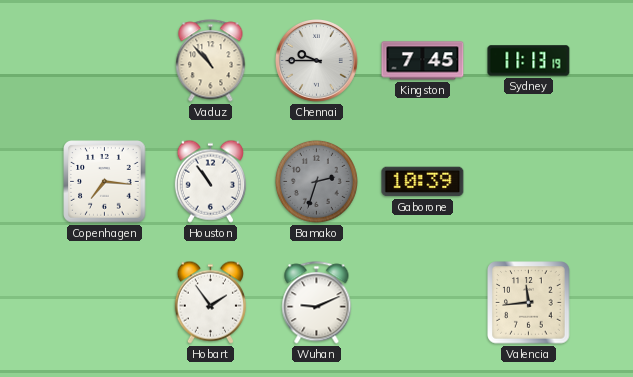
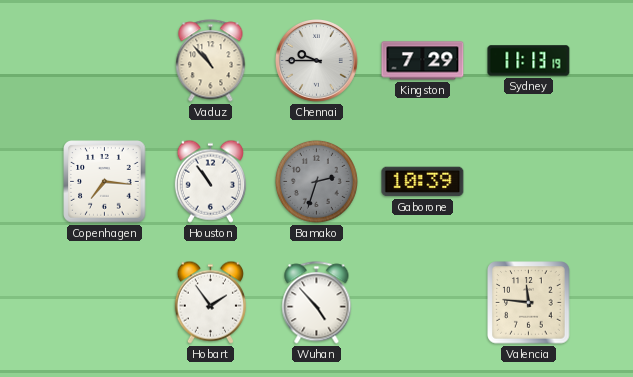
Kingston: 7:45 -> 7:29
Wuhan: 9:11 -> 4:53
Valencia: 11:44 -> 11:46
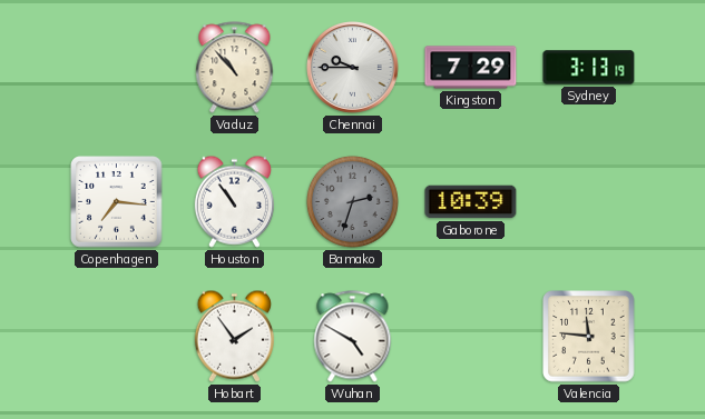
Sydney: 11:13 -> 3:13
Wuhan: 4:53 -> 4:50
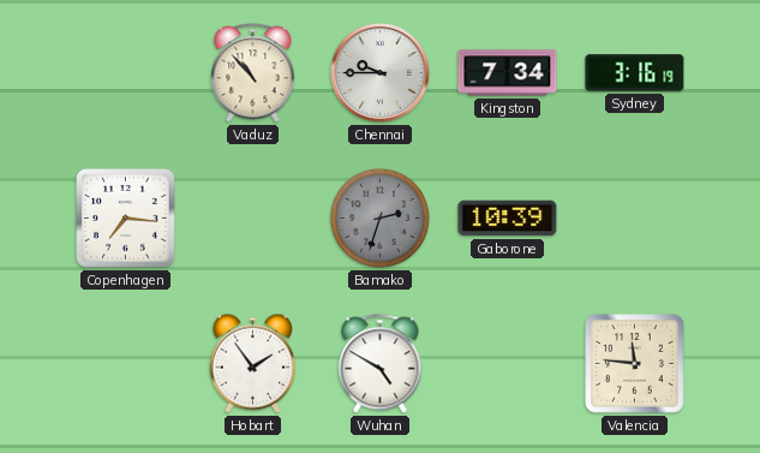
Kingston: 7:29 -> 7:34
Sydney: 3:13 -> 3:16
Houston: 10:54 -> none
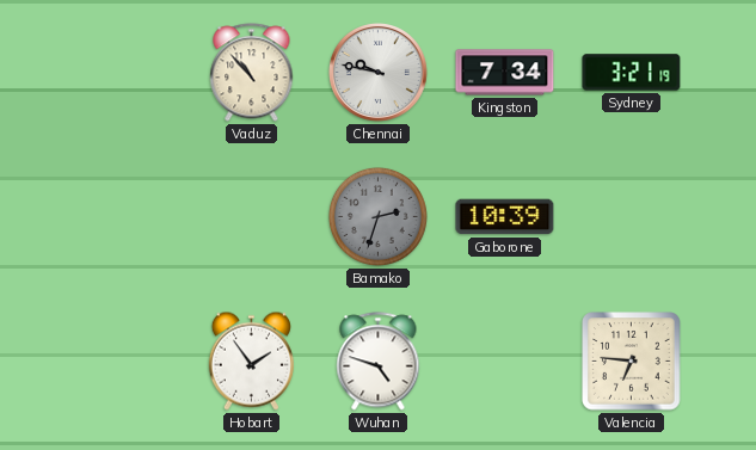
Chennai: 9:45 -> 9:47
Sydney: 3:16 -> 3:21
Copenhagen: 7:16 -> none
Wuhan: 4:50 -> 4:48
Valencia: 11:46 -> 6:46
